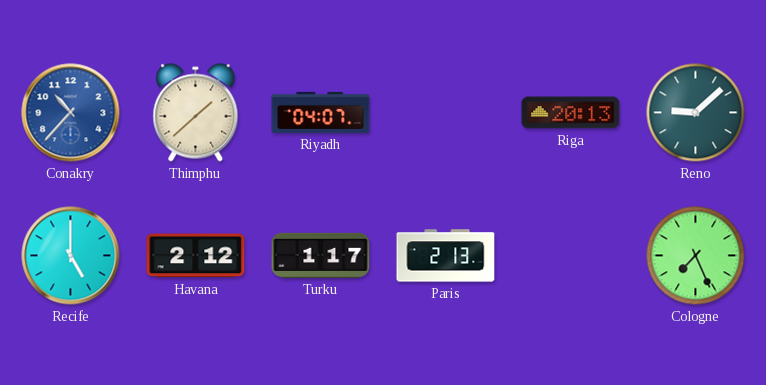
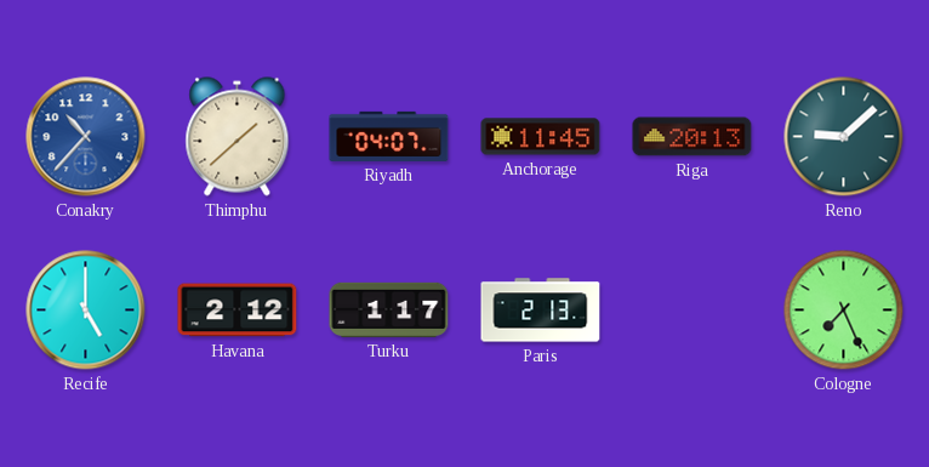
Anchorage: none -> 11:45
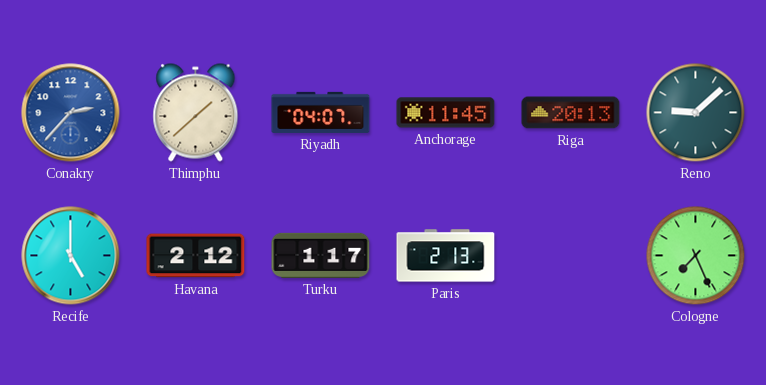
Conakry: 10:37 -> 2:37
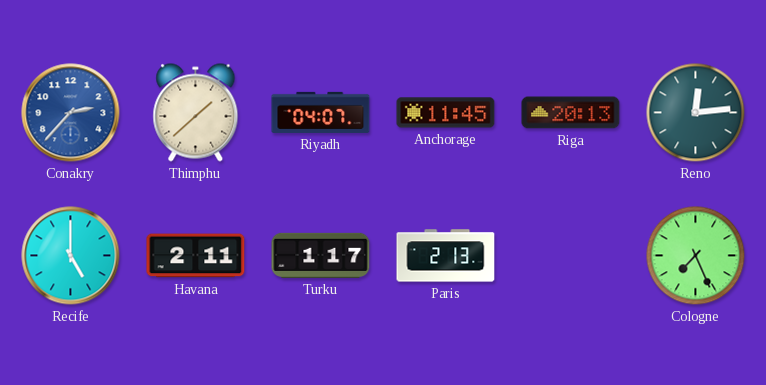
Reno: 9:08 -> 12:14
Havana: 2:12 -> 2:11
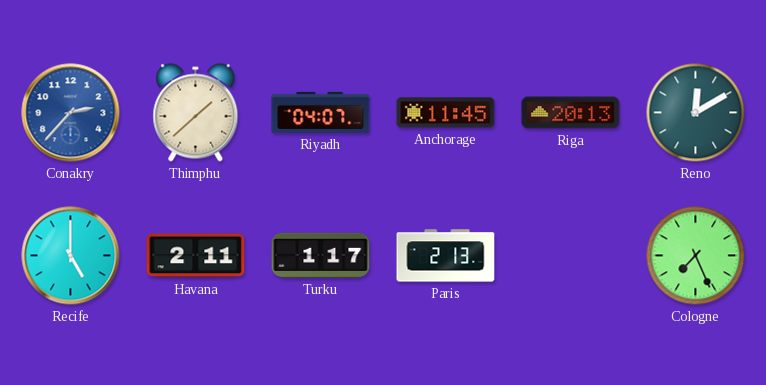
Reno: 12:14 -> 12:10
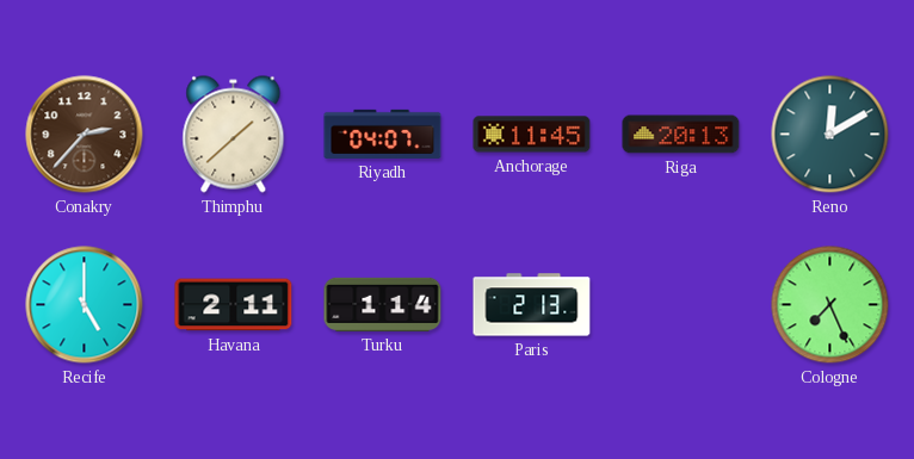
Conakry dial: blue -> brown
Turku: 1:17 -> 1:14
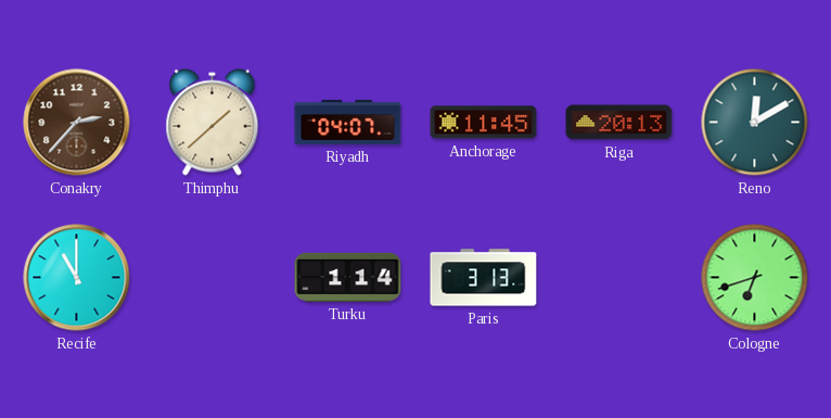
Recife: 5:00 -> 11:00
Havana: 2:11 -> none
Paris: 2:13 -> 3:13
Cologne: 7:26 -> 6:42
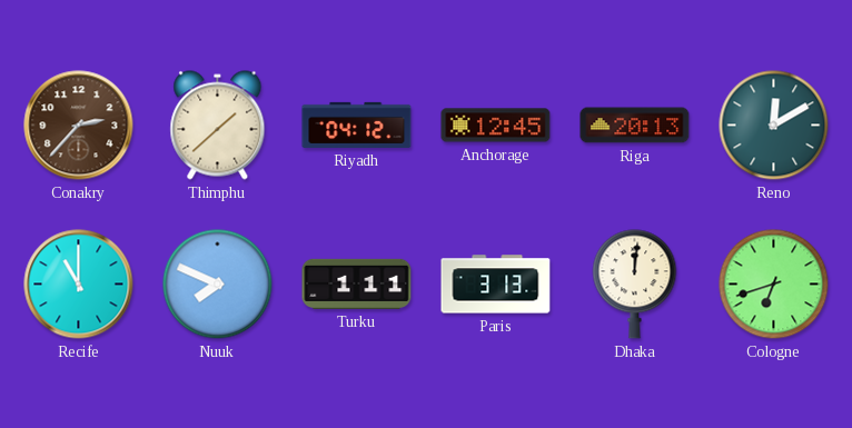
Riyadh: 04:07 -> 04:12
Anchorage: 11:45 -> 12:45
Nuuk: none -> 7:49
Turku: 1:14 -> 1:11
Dhaka: none -> 12:01
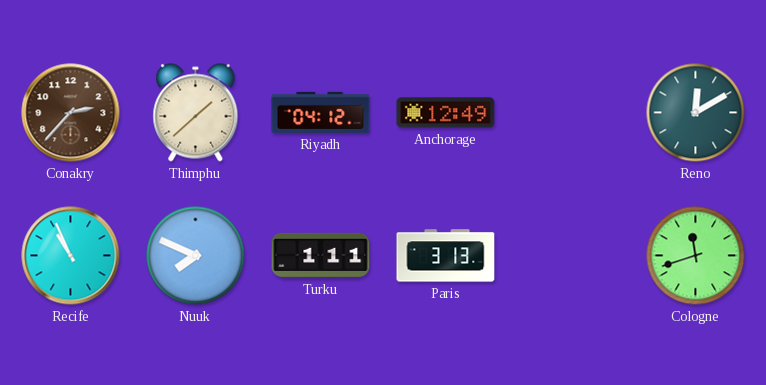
Anchorage: 12:45 -> 12:49
Riga: 20:13 -> none
Recife: 11:00 -> 10:56
Dhaka: 12:01 -> none
Cologne: 6:42 -> 11:42
